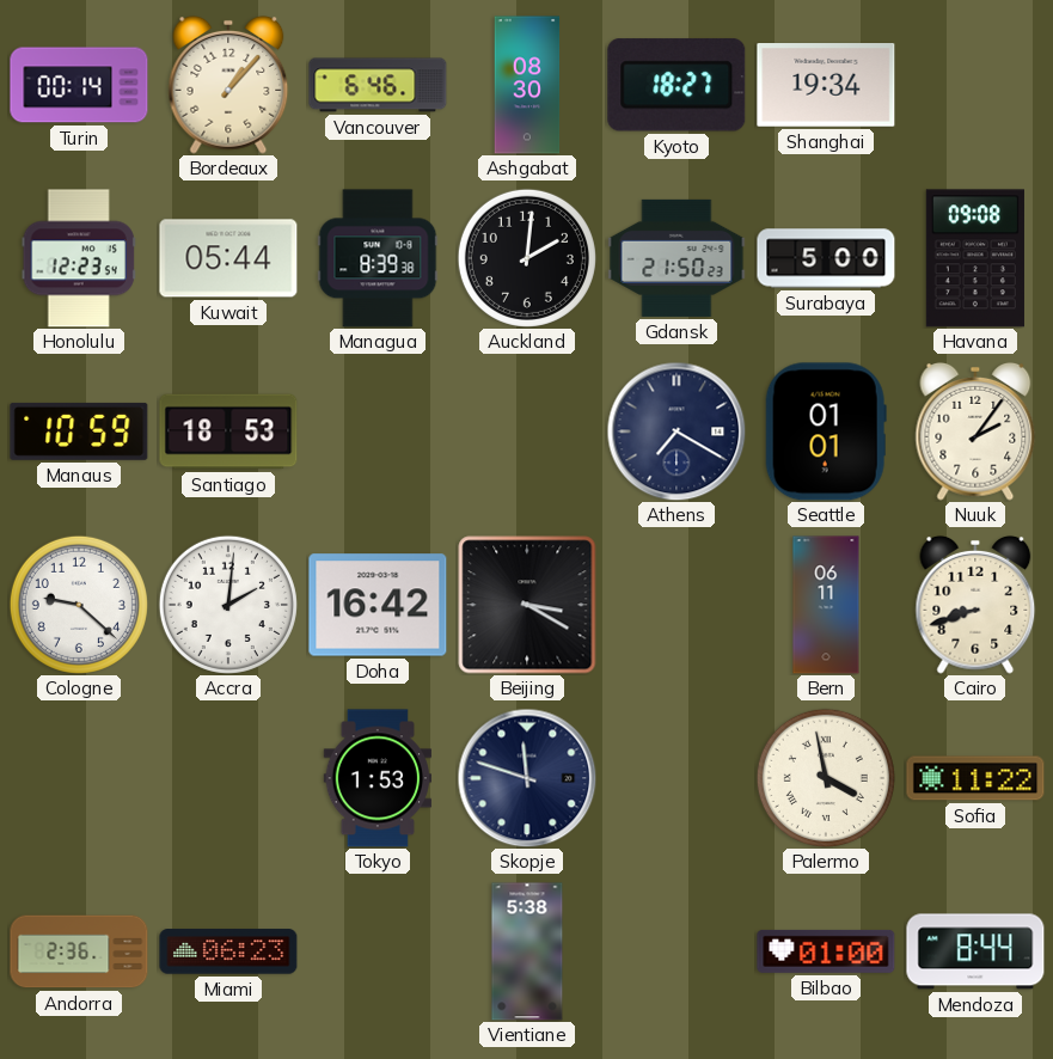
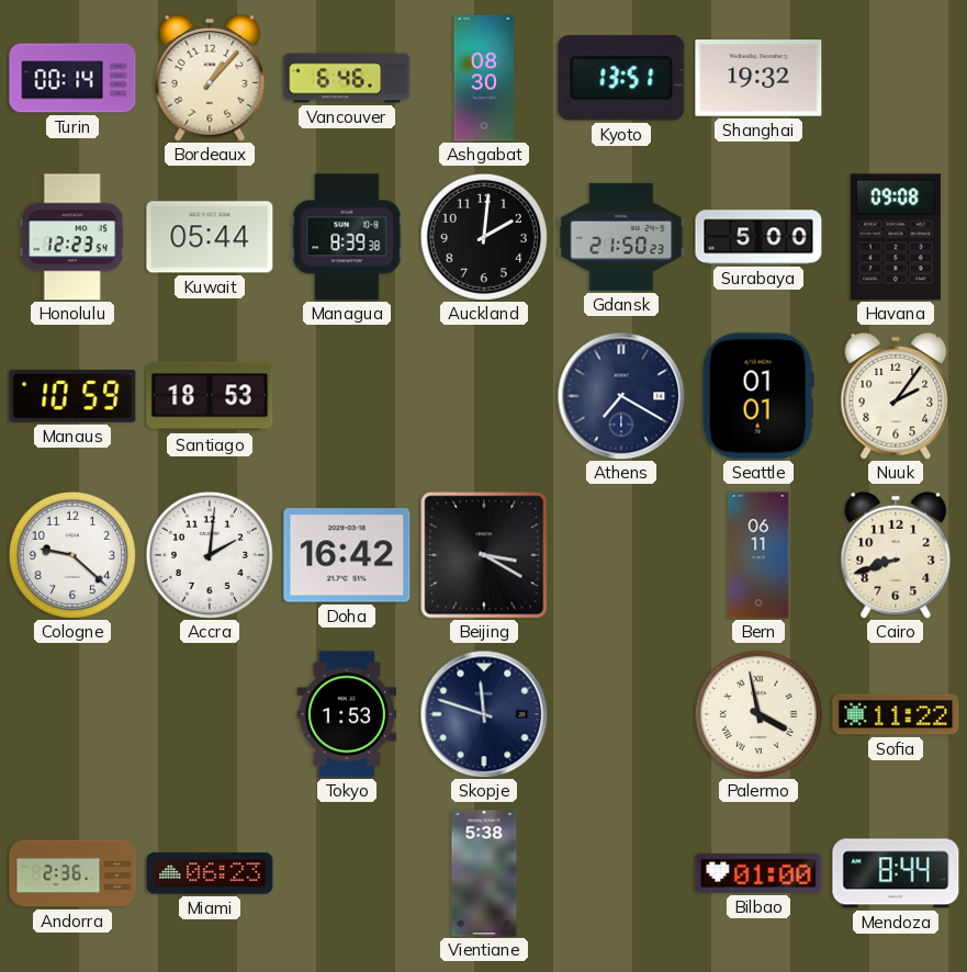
Kyoto: 18:27 -> 13:51
Shanghai: 19:34 -> 19:32
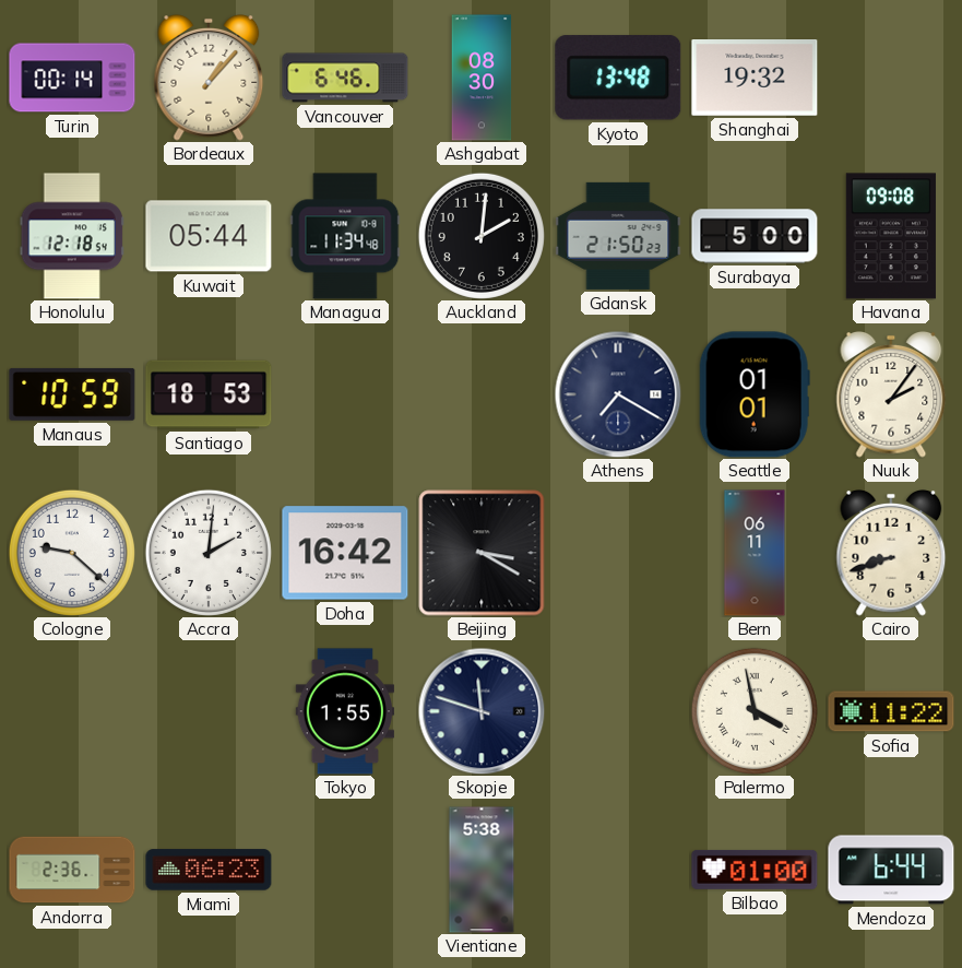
Kyoto: 13:51 -> 13:48
Honolulu: 12:23 -> 12:18
Managua: 8:39 -> 11:34
Tokyo: 1:53 -> 1:55
Mendoza: 8:44 -> 6:44
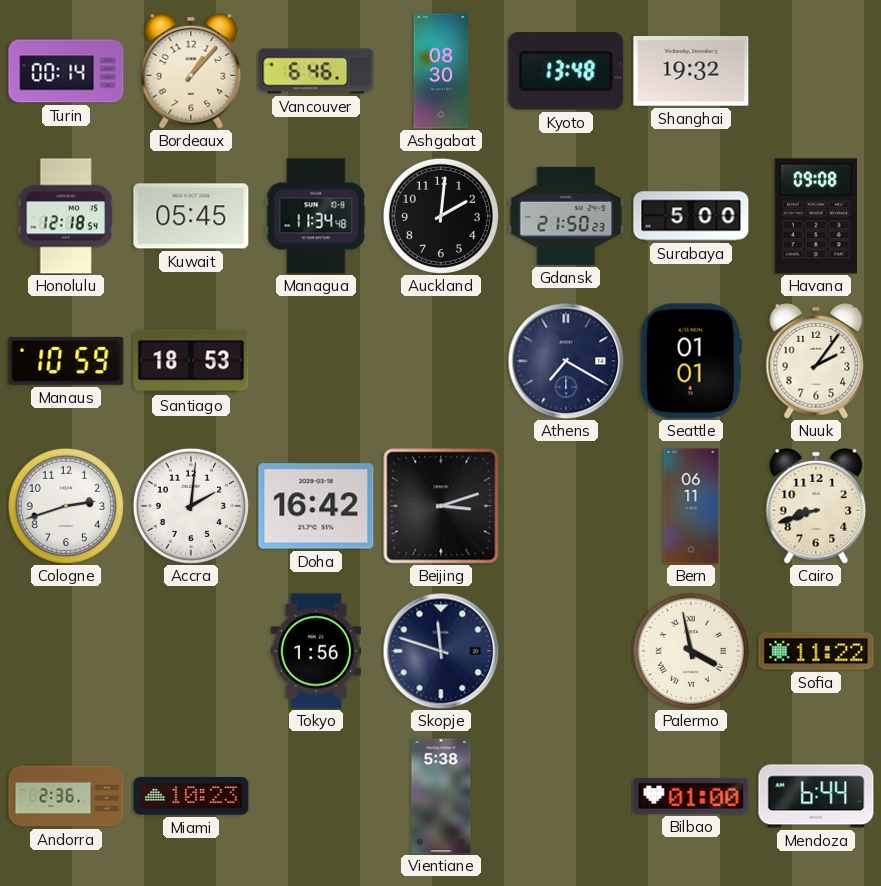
Kuwait: 05:44 -> 05:45
Cologne: 9:22 -> 2:42
Beijing: 3:20 -> 3:12
Tokyo: 1:55 -> 1:56
Miami: 06:23 -> 10:23
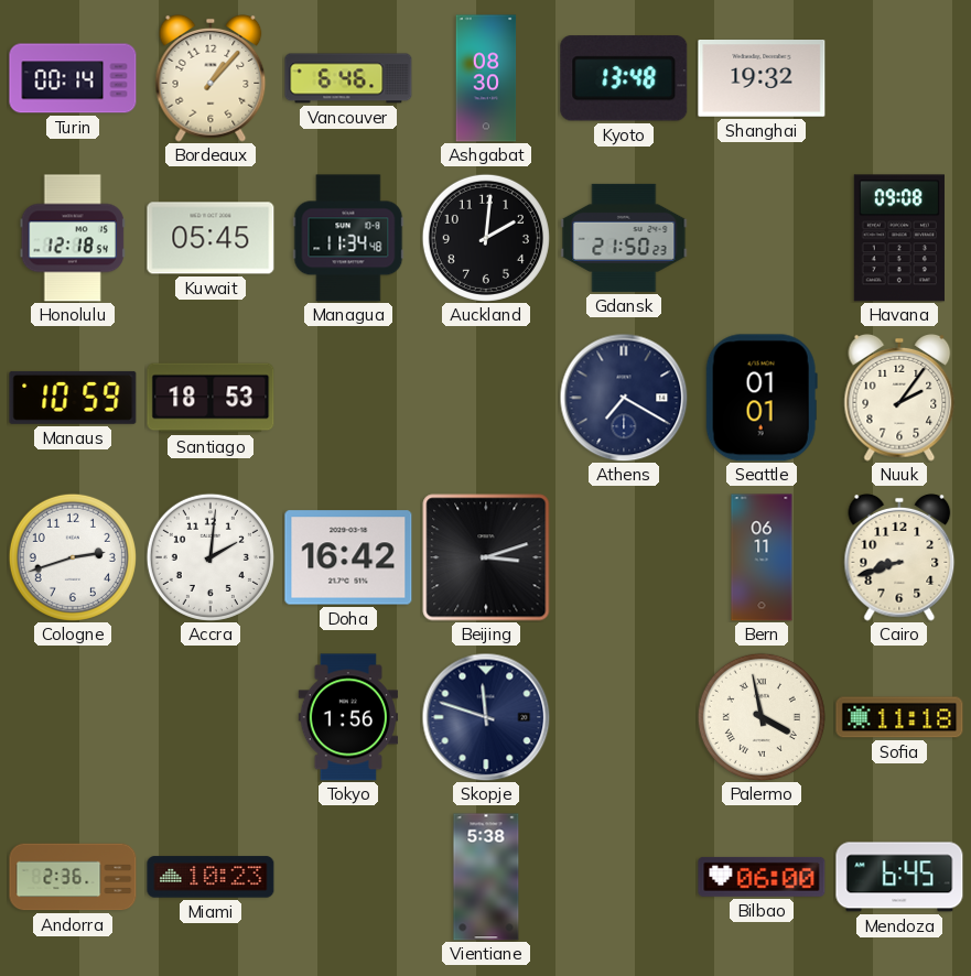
Surabaya: 5:00 -> none
Sofia: 11:22 -> 11:18
Bilbao: 01:00 -> 06:00
Mendoza: 6:44 -> 6:45
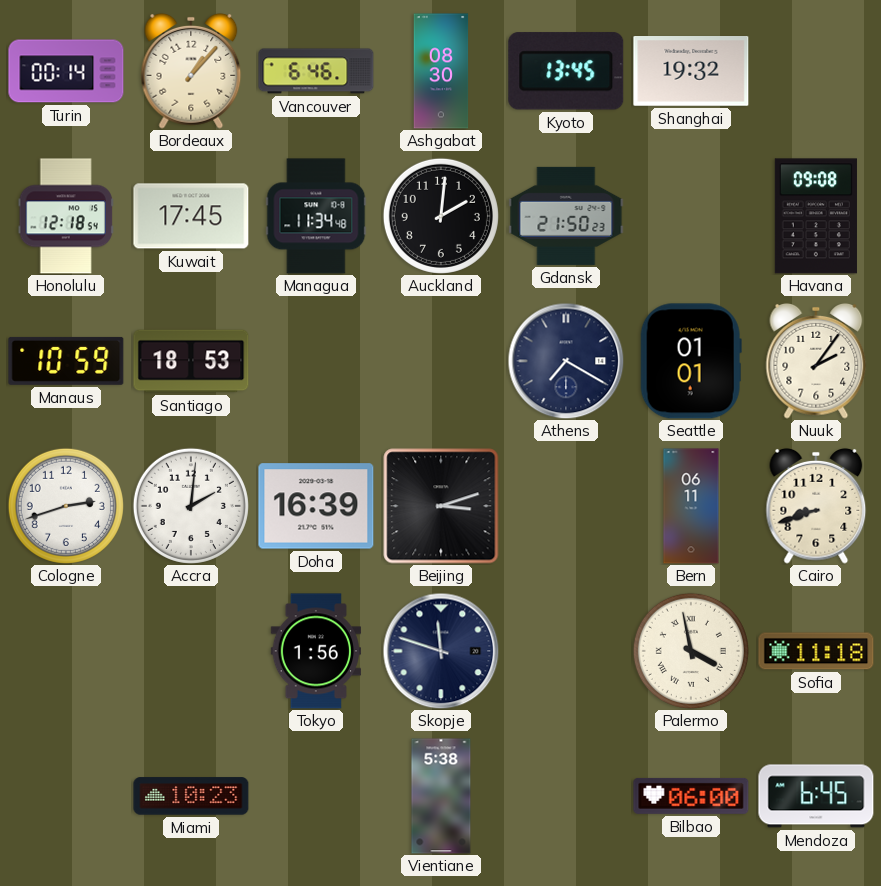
Kyoto: 13:48 -> 13:45
Kuwait: 05:45 -> 17:45
Doha: 16:42 -> 16:39
Andorra: 2:36 -> none
